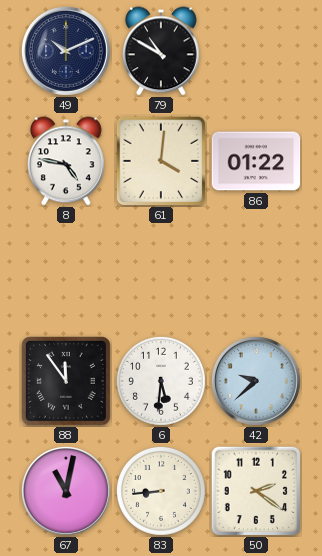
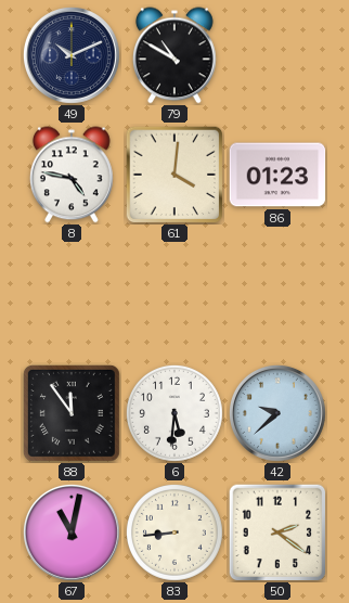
86: 01:22 -> 01:23
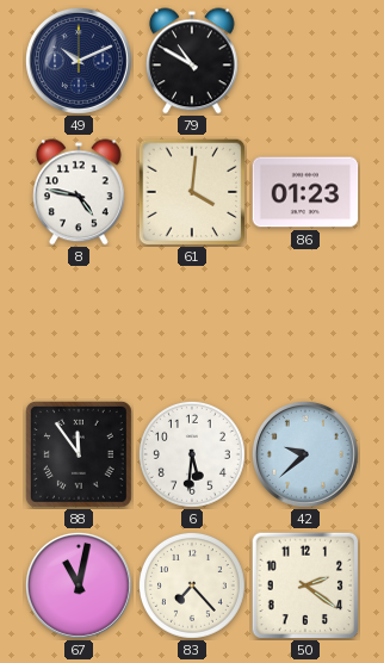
83: 8:44 -> 7:23
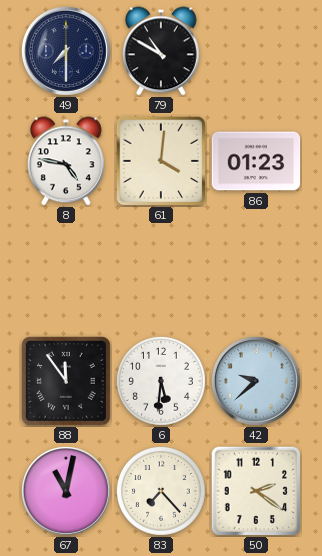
49: 10:11 -> 7:30
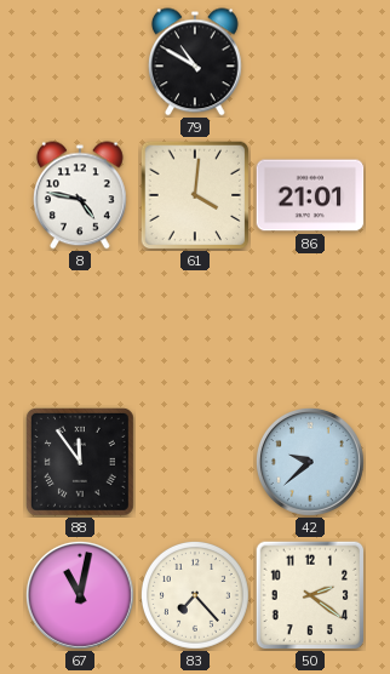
49: 7:30 -> none
86: 01:23 -> 21:01
6: 5:31 -> none
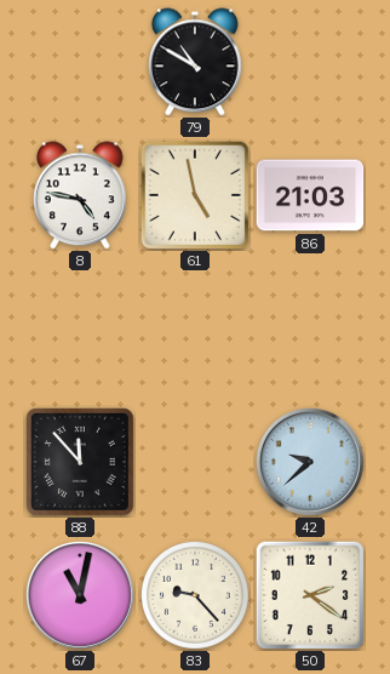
61: 4:01 -> 4:58
86: 21:01 -> 21:03
88: 11:54 -> 11:53
83: 7:23 -> 9:23
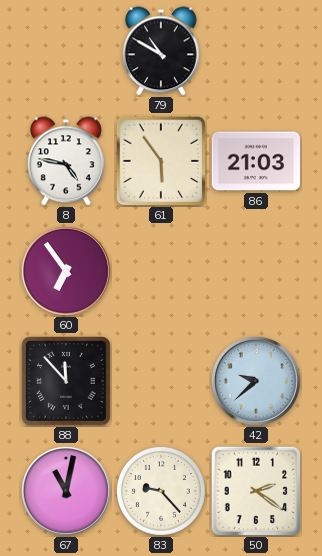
61: 4:58 -> 5:54
60: none -> 6:54
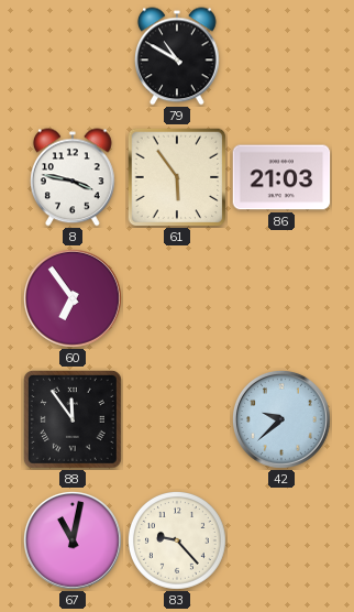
8: 4:47 -> 3:47
88: 11:53 -> 11:54
50: 2:21 -> none
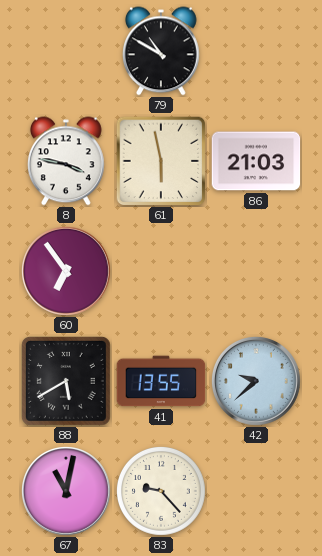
61: 5:54 -> 5:58
88: 11:54 -> 5:40
41: none -> 13:55
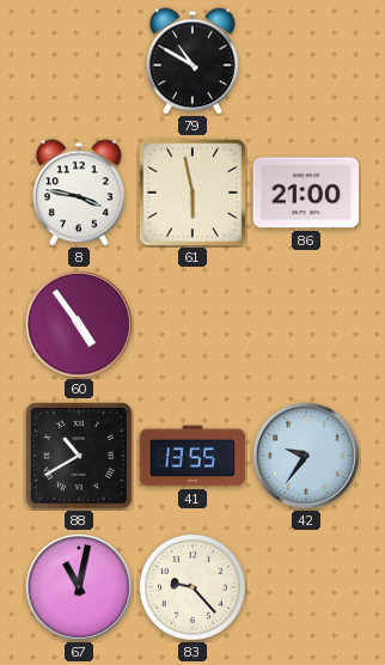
86: 21:03 -> 21:00
60: 6:54 -> 4:54
88: 5:40 -> 10:40
42: 9:38 -> 9:36
